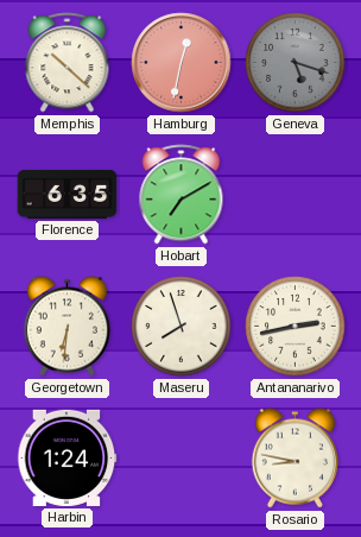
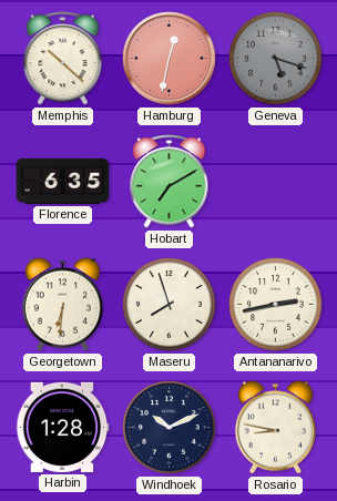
Harbin: 1:24 -> 1:28
Windhoek: none -> 10:11
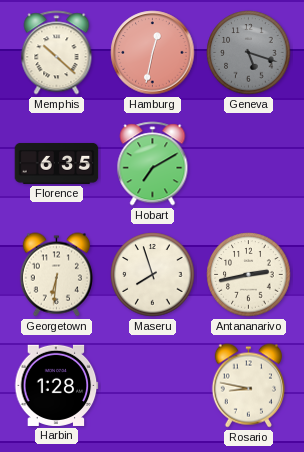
Windhoek: 10:11 -> none
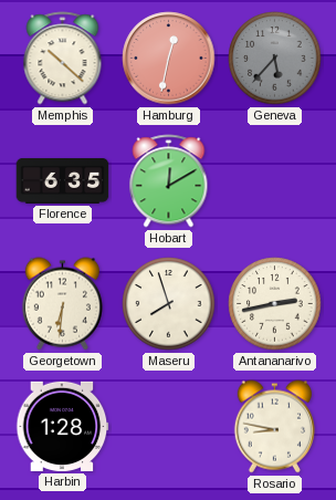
Geneva: 5:18 -> 5:37
Hobart: 7:10 -> 12:10
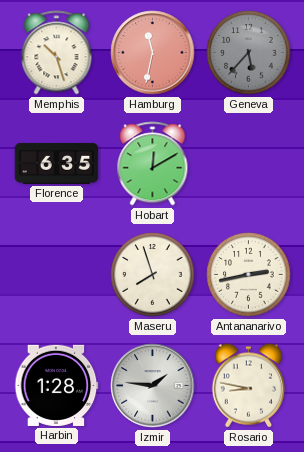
Memphis: 10:22 -> 10:27
Hamburg: 12:32 -> 11:32
Georgetown: 6:31 -> none
Izmir: none -> 1:46
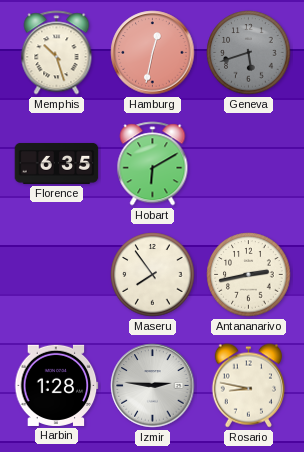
Hamburg: 11:32 -> 12:32
Geneva: 5:37 -> 5:42
Hobart: 12:10 -> 6:10
Maseru: 7:57 -> 7:54
Izmir: 1:46 -> 2:46
